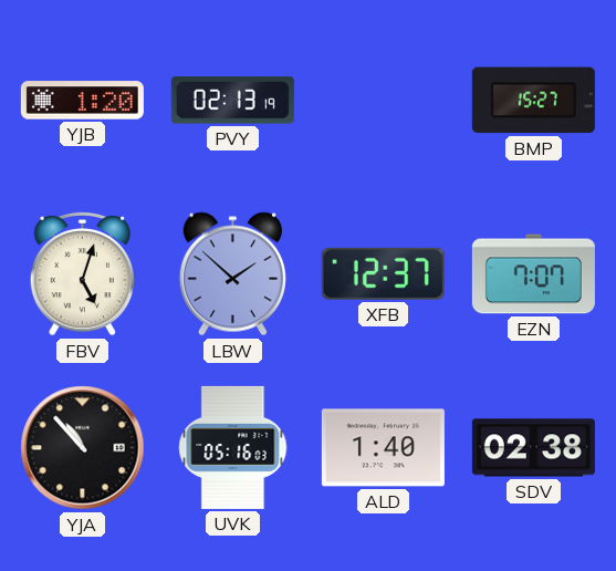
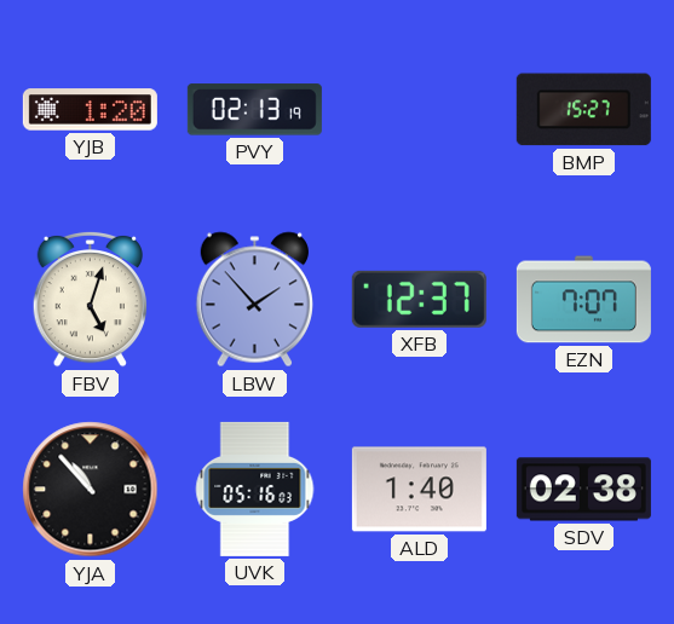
LBW: 1:52 -> 1:53
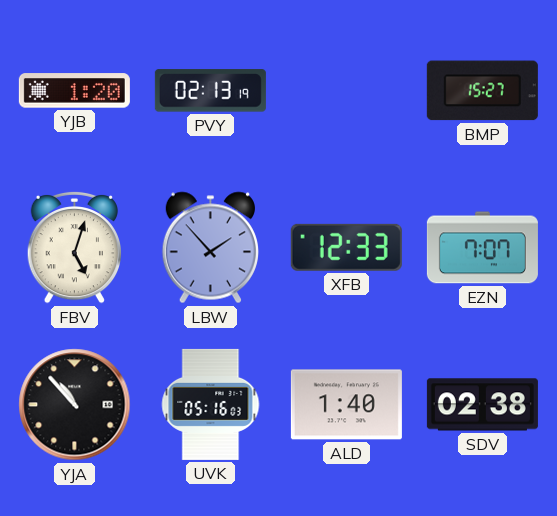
XFB: 12:37 -> 12:33
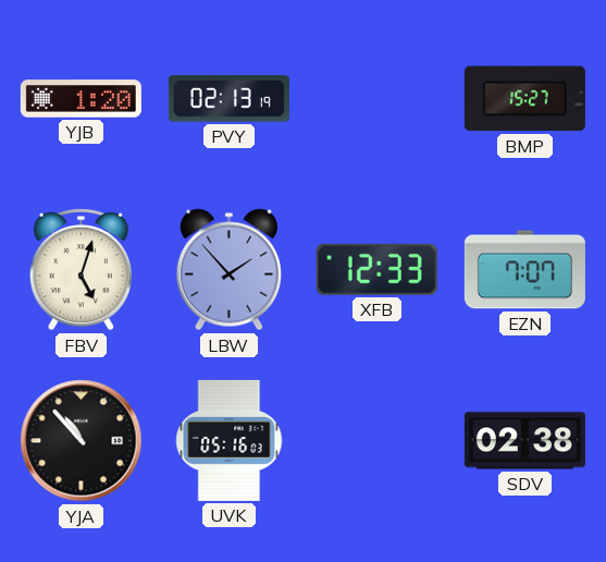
ALD: 1:40 -> none
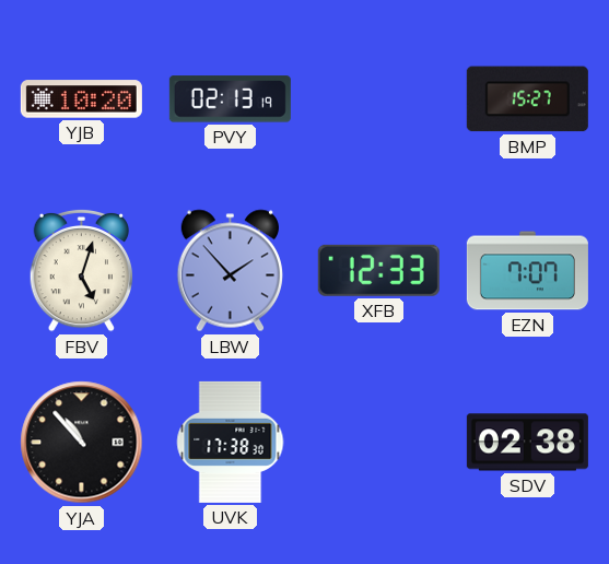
YJB: 1:20 -> 10:20
UVK: 05:16 -> 17:38
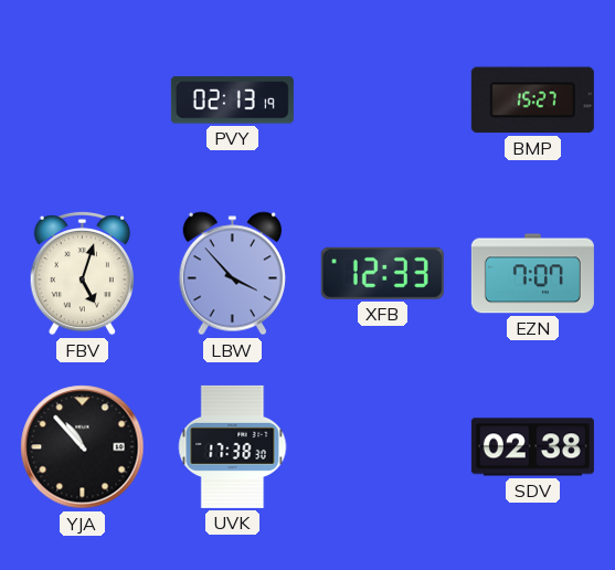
YJB: 10:20 -> none
LBW: 1:53 -> 3:53
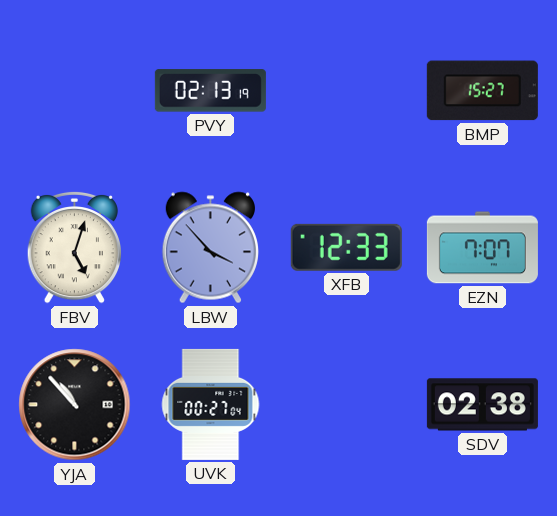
UVK: 17:38 -> 00:27
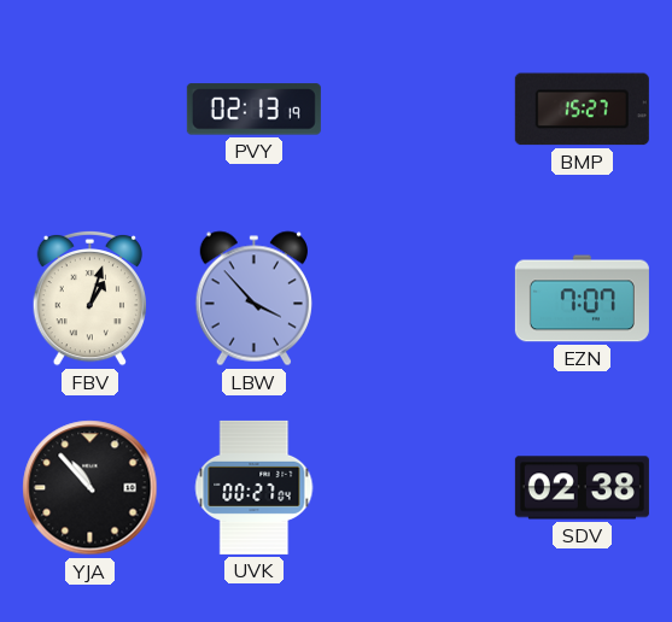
FBV: 5:03 -> 1:03
XFB: 12:33 -> none
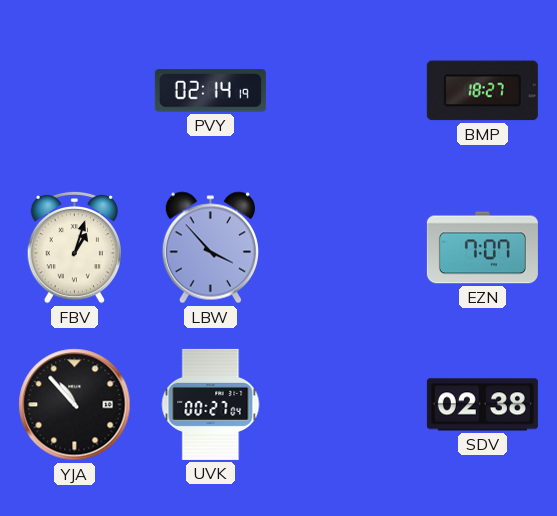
PVY: 02:13 -> 02:14
BMP: 15:27 -> 18:27
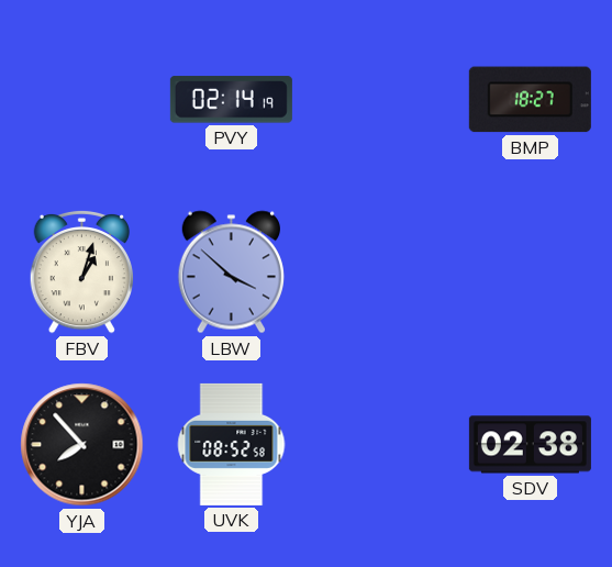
LBW: 3:53 -> 3:52
EZN: 7:07 -> none
YJA: 10:53 -> 7:53
UVK: 00:27 -> 08:52
